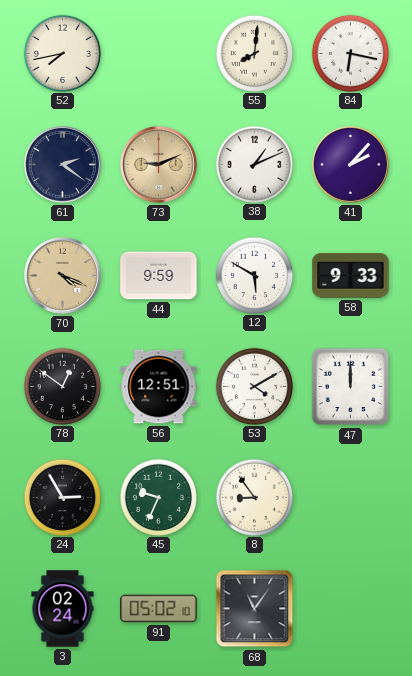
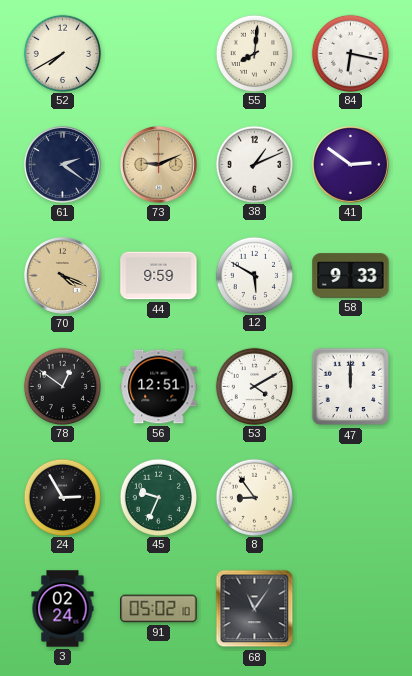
52: 7:43 -> 7:40
41: 2:07 -> 2:51
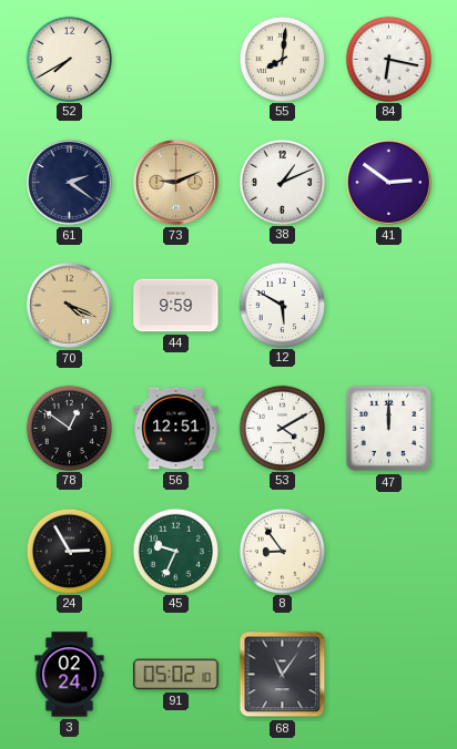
58: 9:33 -> none
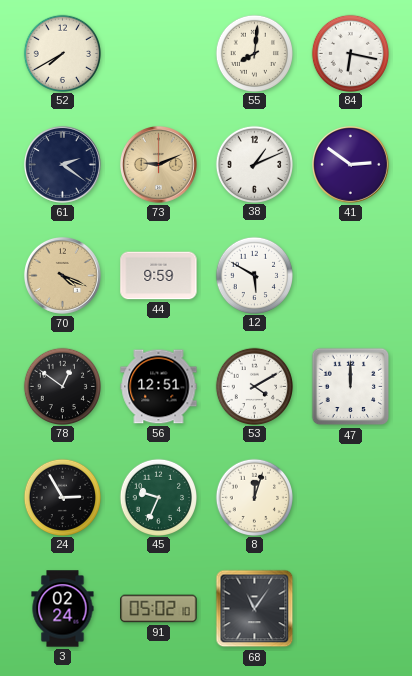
8: 8:54 -> 12:03
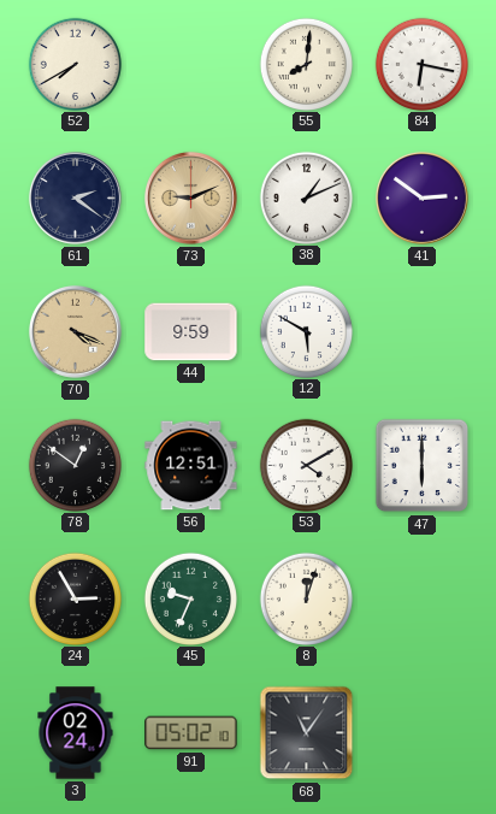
47: 12:00 -> 6:00
